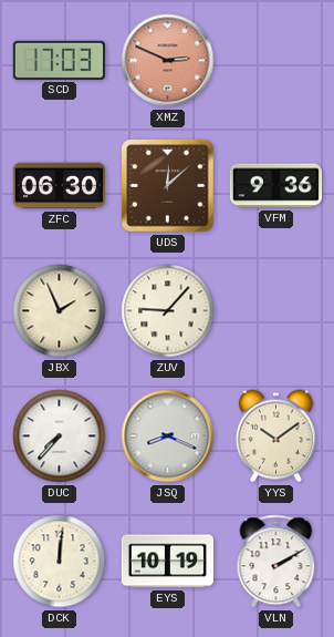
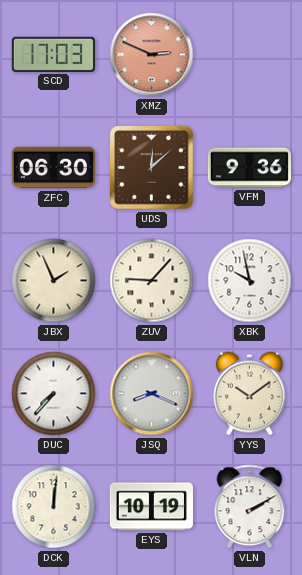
XBK: none -> 9:58
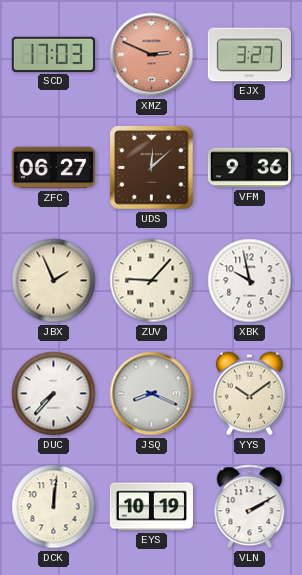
EJX: none -> 3:27
ZFC: 06:30 -> 06:27
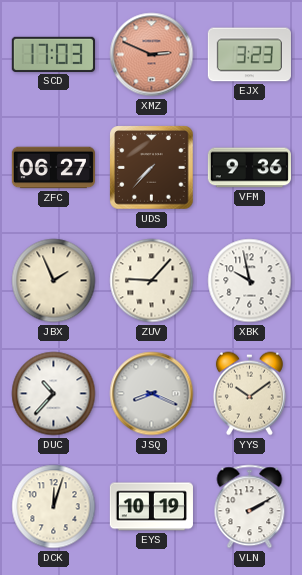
EJX: 3:27 -> 3:23
UDS: 12:08 -> 7:37
DUC: 7:37 -> 10:37
DCK: 12:01 -> 12:03
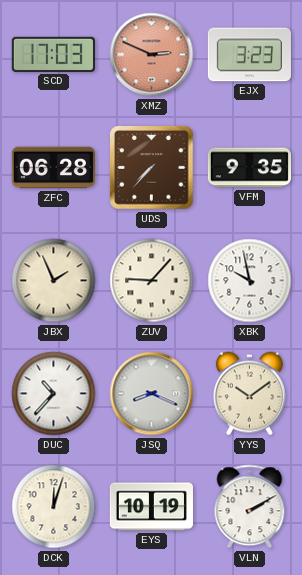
ZFC: 06:27 -> 06:28
VFM: 9:36 -> 9:35
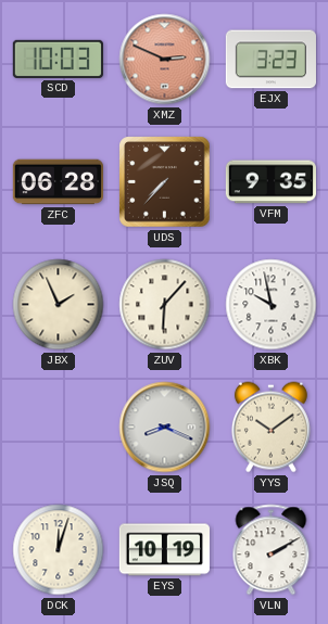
SCD: 17:03 -> 10:03
ZUV: 9:07 -> 6:07
DUC: 10:37 -> none
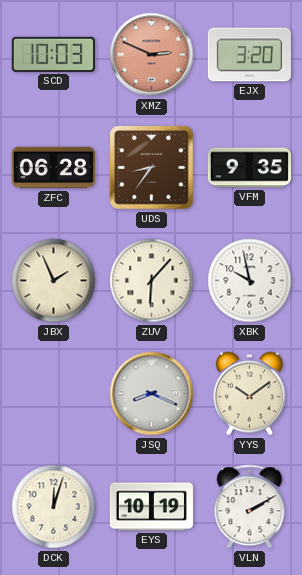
EJX: 3:23 -> 3:20
UDS: 7:37 -> 8:36
